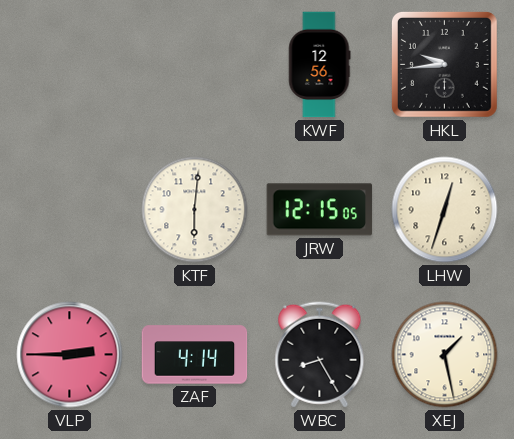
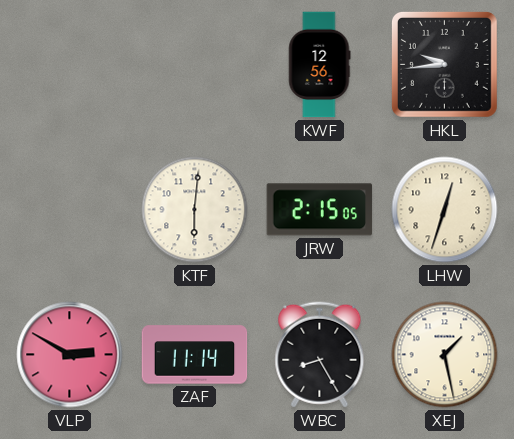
JRW: 12:15 -> 2:15
VLP: 2:45 -> 2:50
ZAF: 4:14 -> 11:14
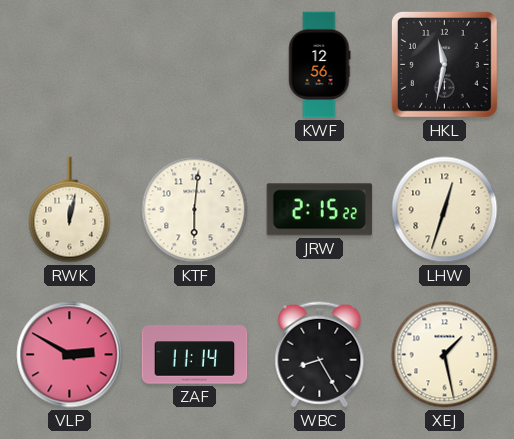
HKL: 9:44 -> 11:32
RWK: none -> 12:02
JRW: 2:15:05 -> 2:15:22
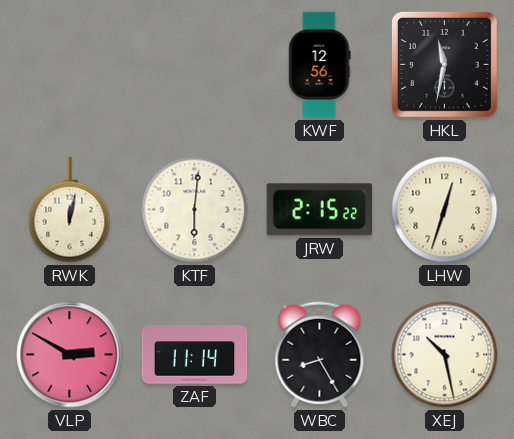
XEJ: 1:28 -> 10:28
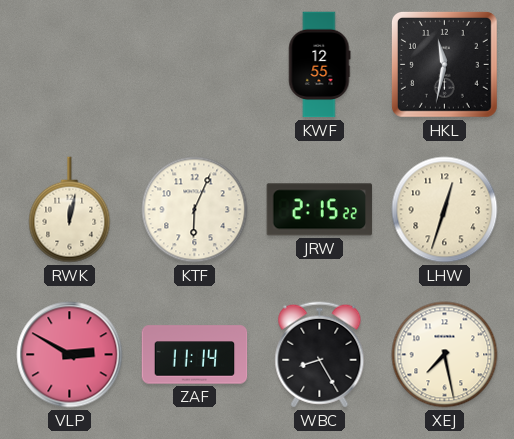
KWF: 12:56 -> 12:55
KTF: 6:01 -> 6:04
XEJ: 10:28 -> 7:28
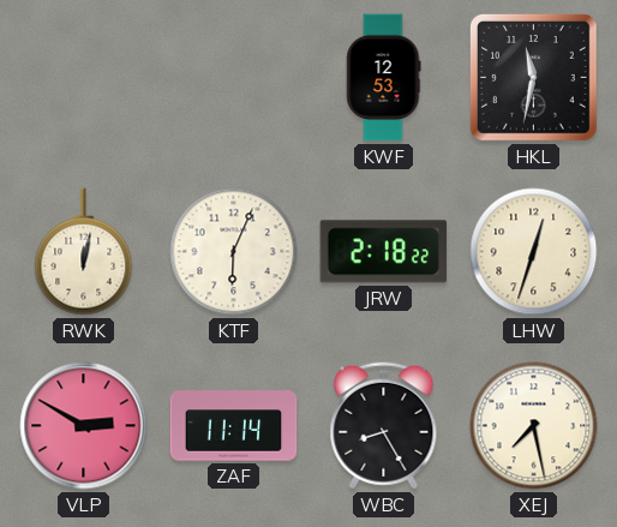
KWF: 12:55 -> 12:53
JRW: 2:15 -> 2:18
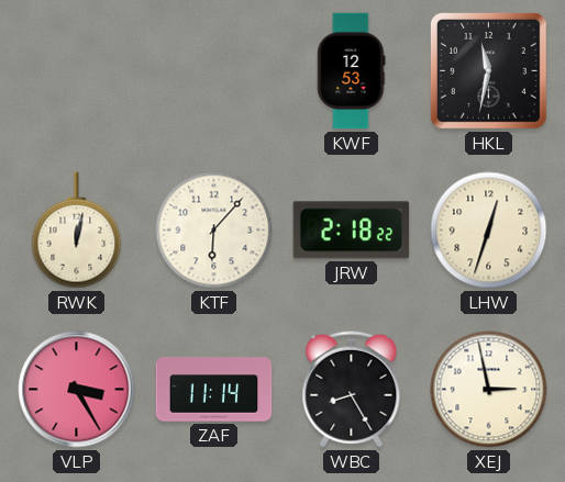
KTF: 6:04 -> 6:07
VLP: 2:50 -> 3:25
XEJ: 7:28 -> 2:58
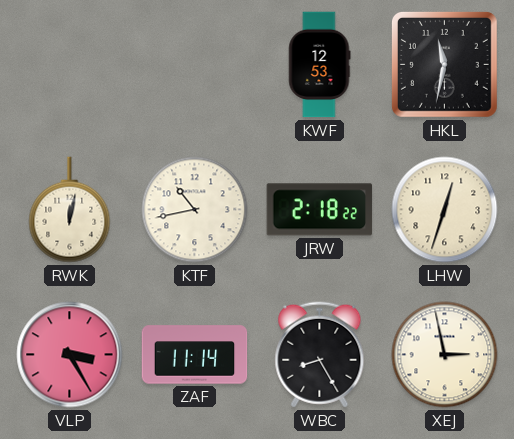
KTF: 6:07 -> 10:43
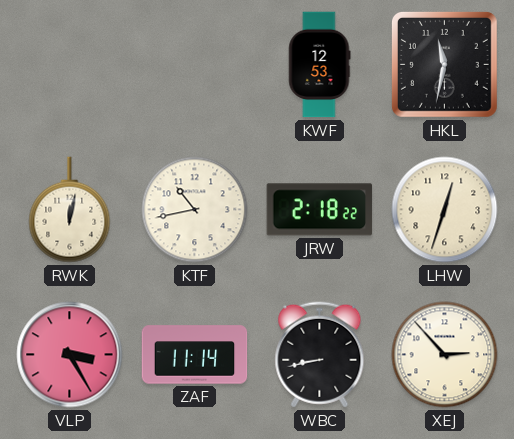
WBC: 8:25 -> 8:43
XEJ: 2:58 -> 2:53
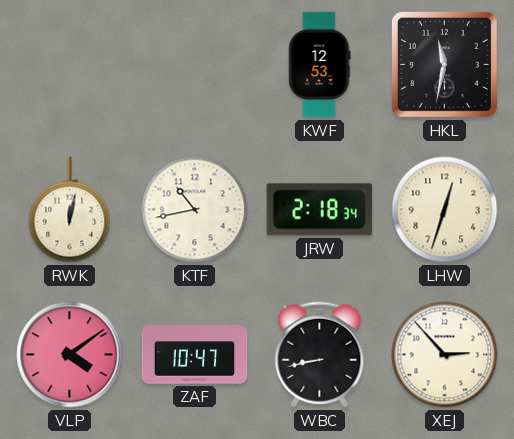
JRW: 2:18:22 -> 2:18:34
VLP: 3:25 -> 4:09
ZAF: 11:14 -> 10:47
